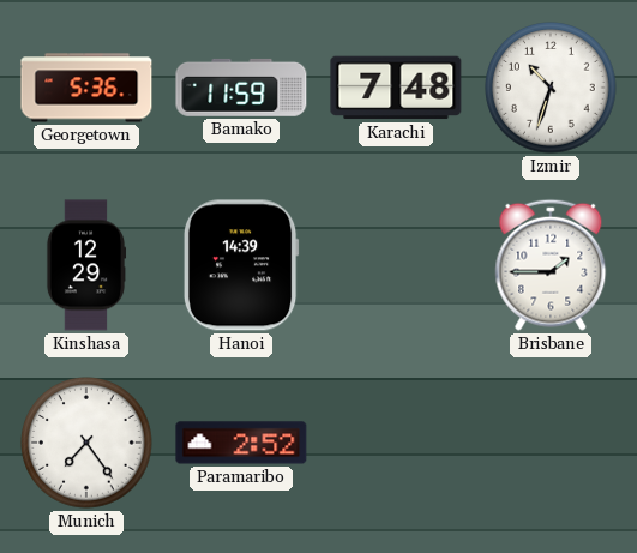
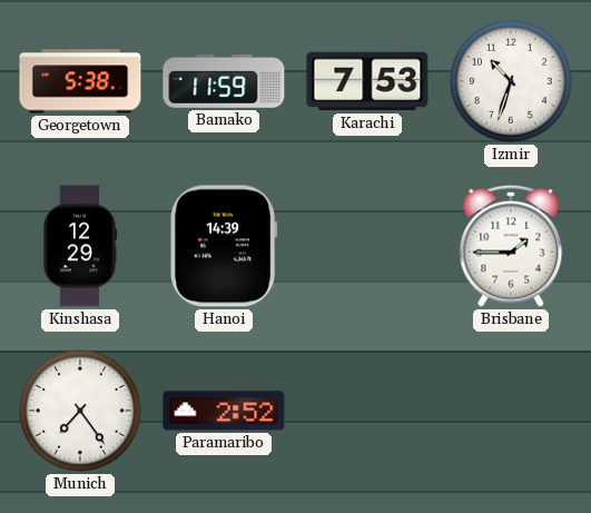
Georgetown: 5:36 -> 5:38
Karachi: 7:48 -> 7:53
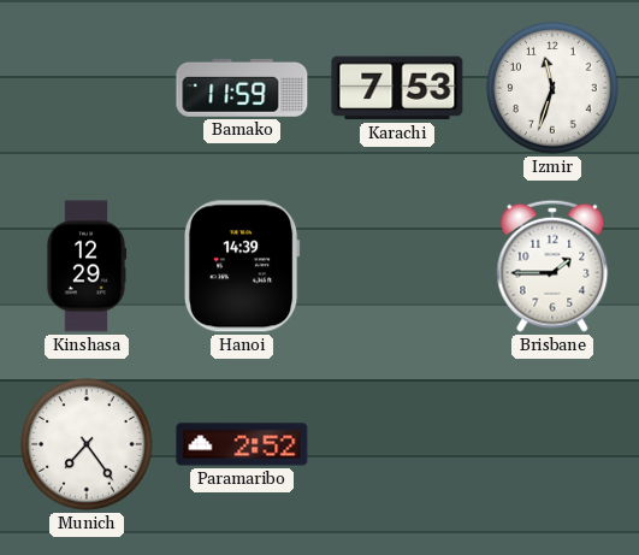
Georgetown: 5:38 -> none
Izmir: 10:33 -> 11:33
